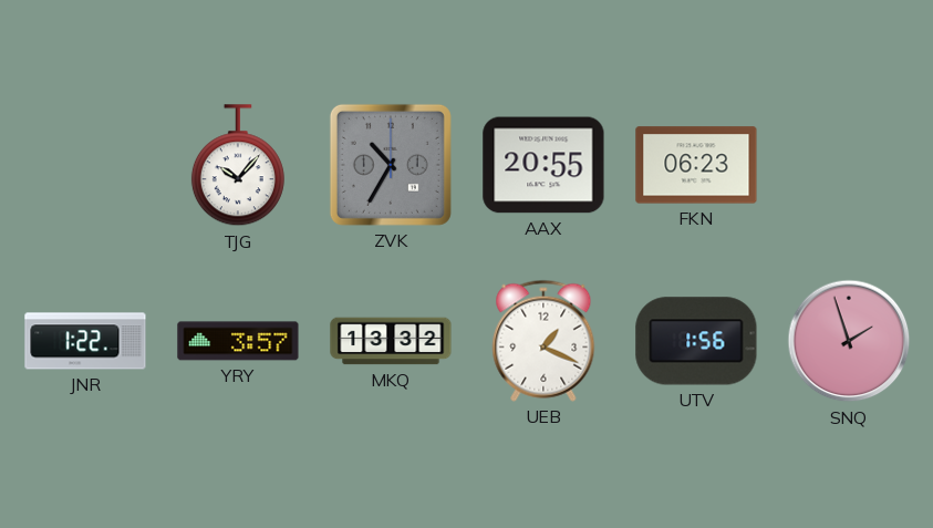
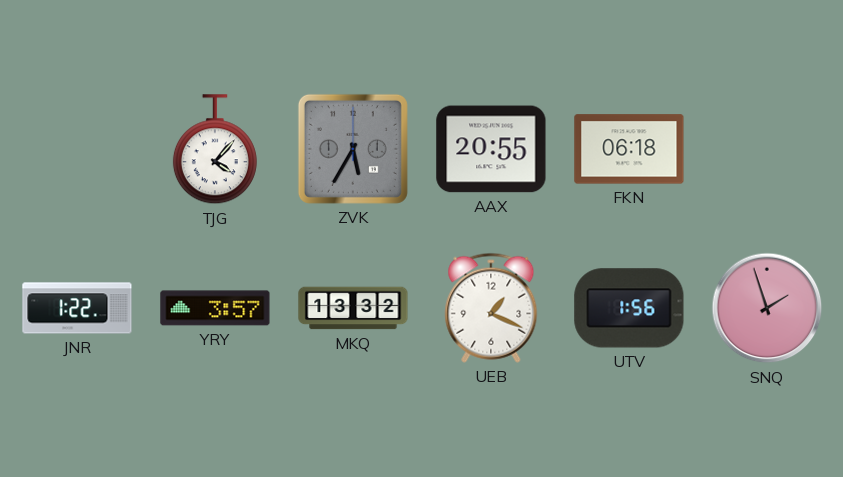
TJG: 10:07 -> 4:07
ZVK: 10:35 -> 5:35
FKN: 06:23 -> 06:18
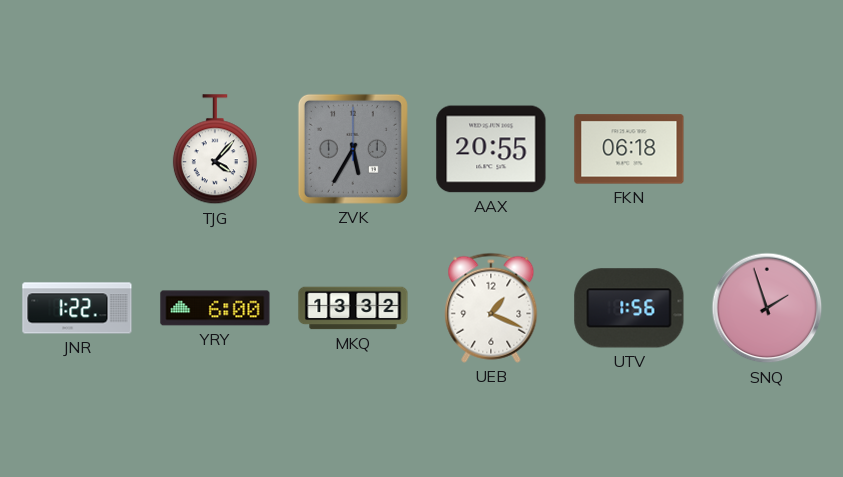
YRY: 3:57 -> 6:00
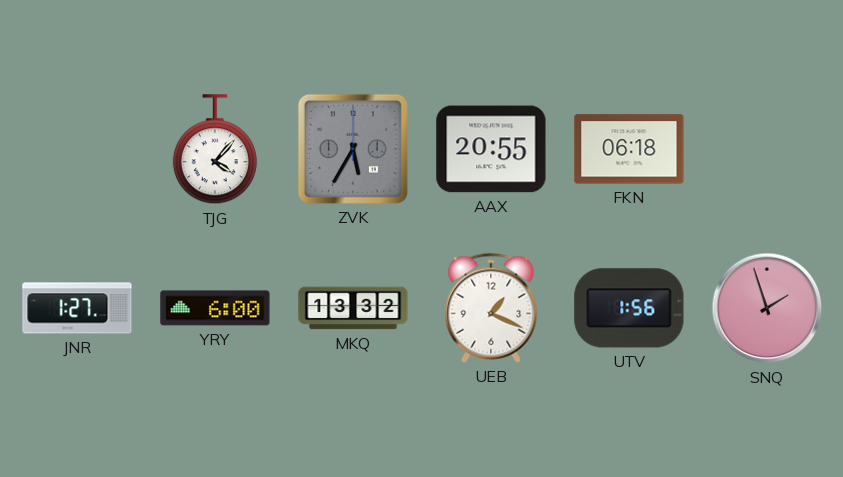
JNR: 1:22 -> 1:27
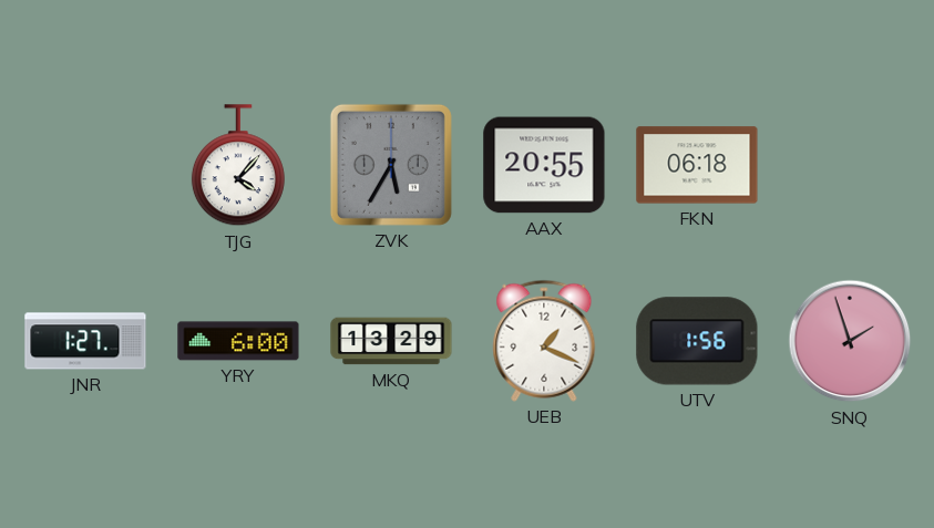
MKQ: 13:32 -> 13:29
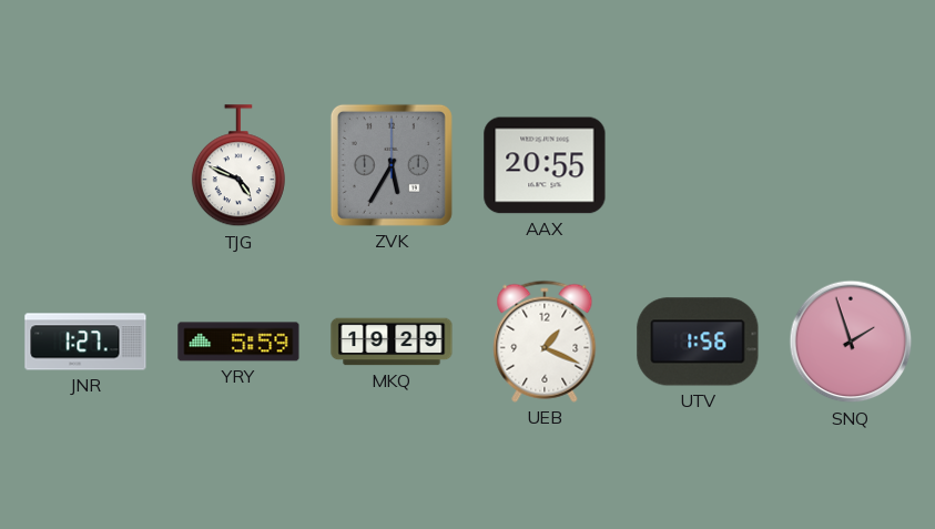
TJG: 4:07 -> 4:49
FKN: 06:18 -> none
YRY: 6:00 -> 5:59
MKQ: 13:29 -> 19:29
